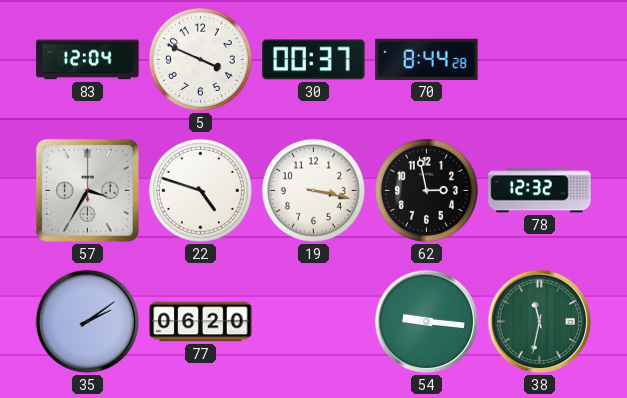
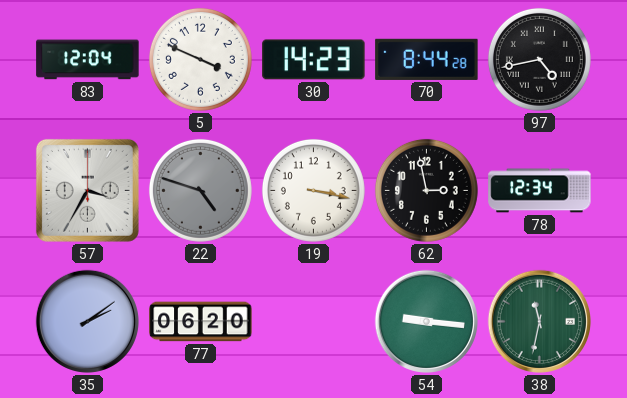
30: 00:37 -> 14:23
97: none -> 4:43
22 dial: white -> grey
78: 12:32 -> 12:34
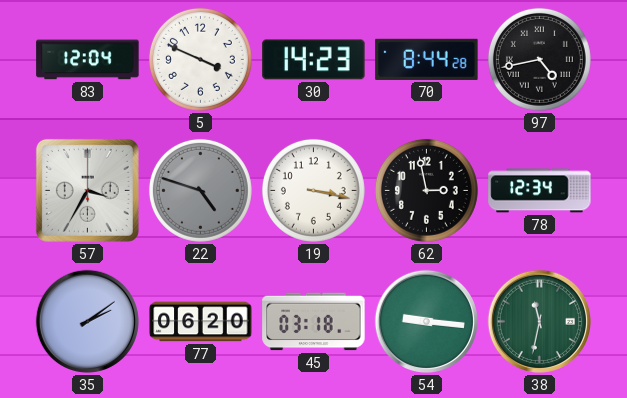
45: none -> 03:18
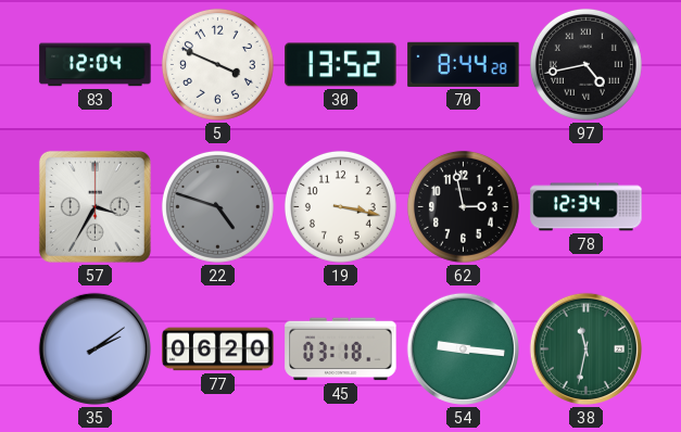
30: 14:23 -> 13:52
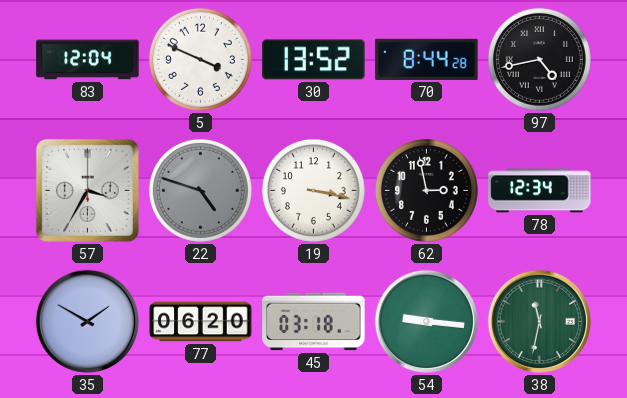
35: 2:09 -> 1:50
